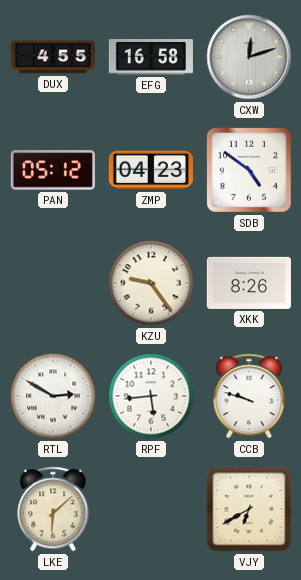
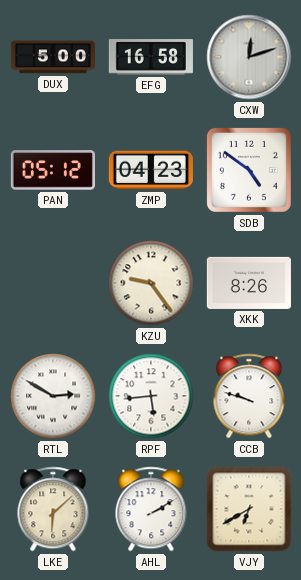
DUX: 4:55 -> 5:00
AHL: none -> 2:10
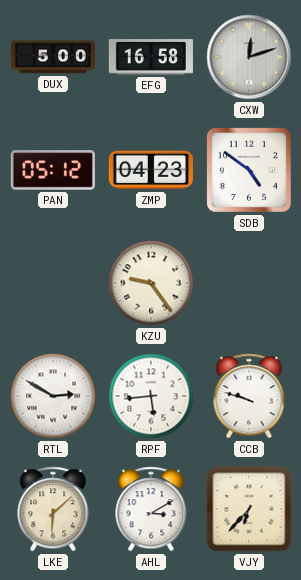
XKK: 8:26 -> none
AHL: 2:10 -> 3:10
VJY: 6:40 -> 6:37
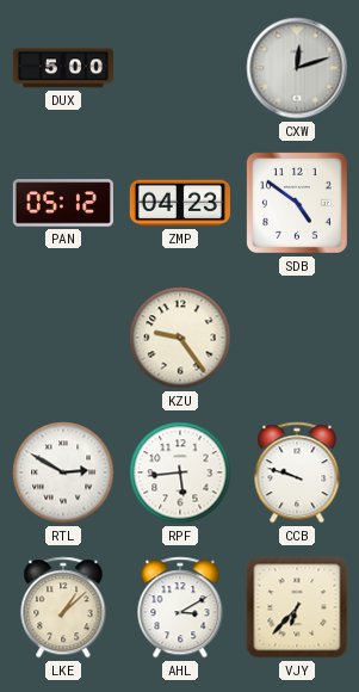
EFG: 16:58 -> none
LKE: 6:08 -> 1:08
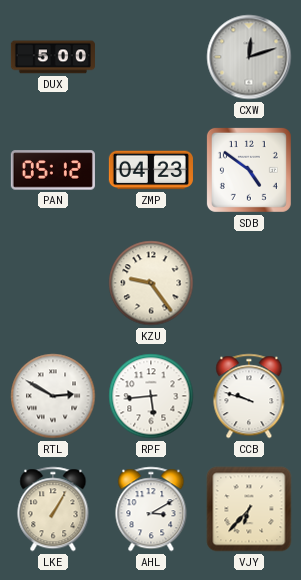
LKE: 1:08 -> 1:05
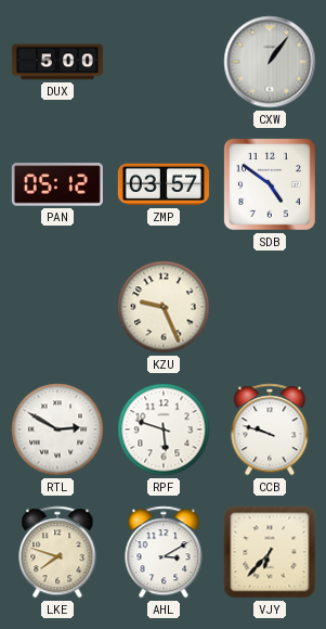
CXW: 12:12 -> 1:06
ZMP: 04:23 -> 03:57
KZU: 9:24 -> 9:26
RPF: 5:44 -> 5:48
LKE: 1:05 -> 7:48
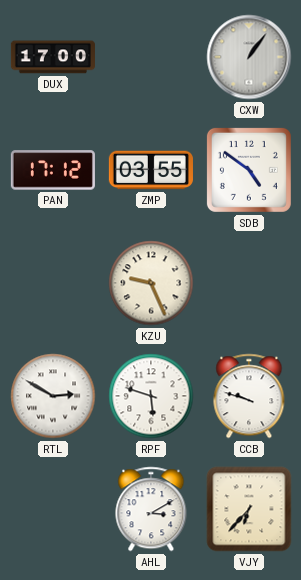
DUX: 5:00 -> 17:00
PAN: 05:12 -> 17:12
ZMP: 03:57 -> 03:55
LKE: 7:48 -> none
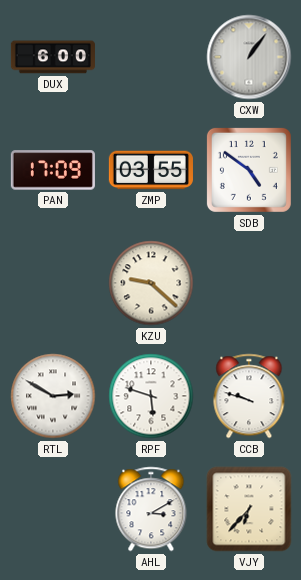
DUX: 17:00 -> 6:00
PAN: 17:12 -> 17:09
KZU: 9:26 -> 9:22
